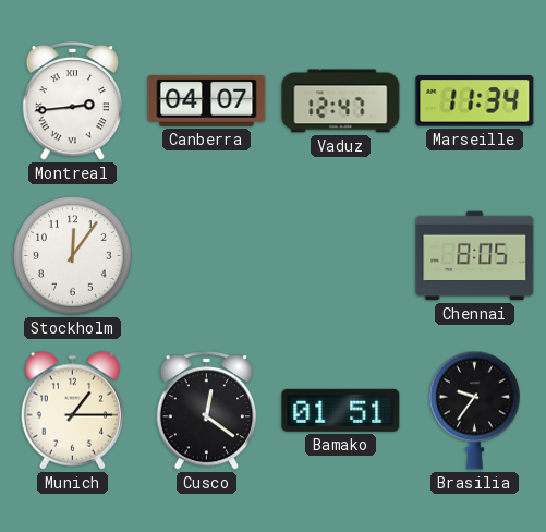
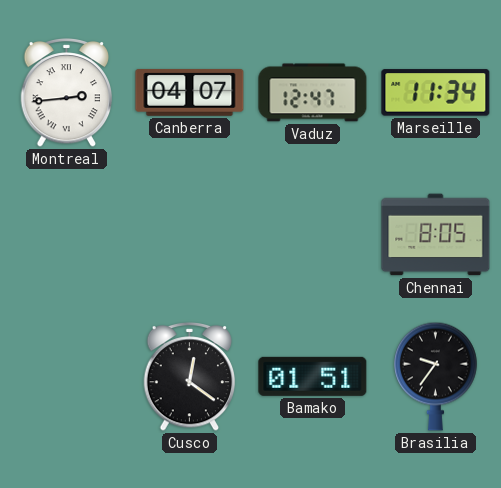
Stockholm: 12:06 -> none
Munich: 1:15 -> none
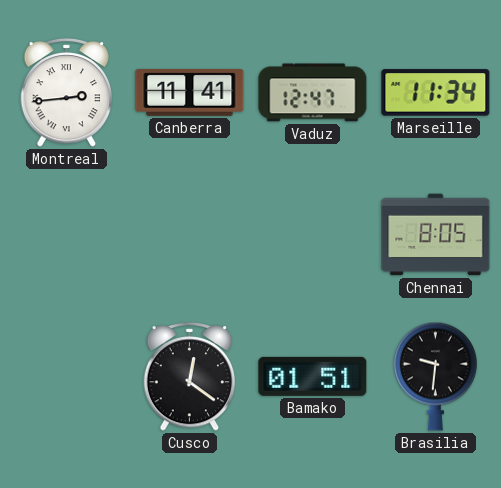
Canberra: 04:07 -> 11:41
Brasilia: 9:36 -> 9:31
